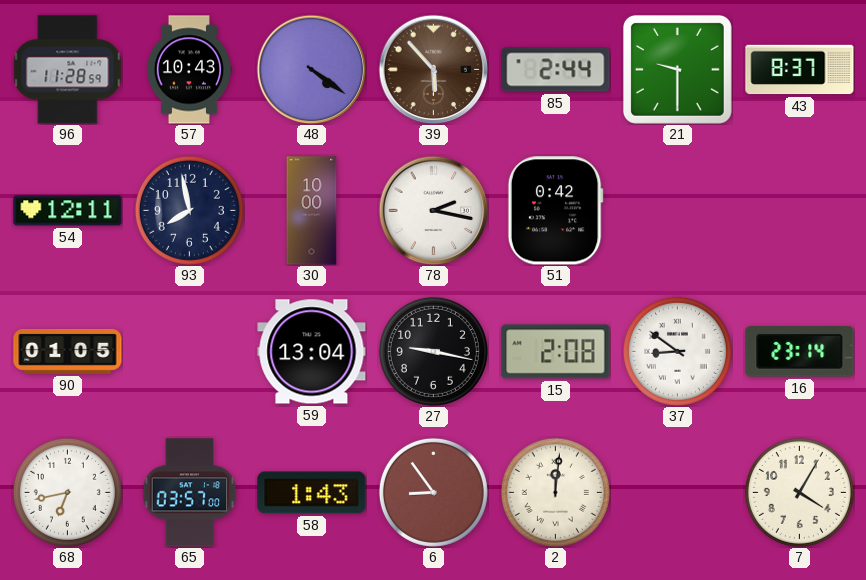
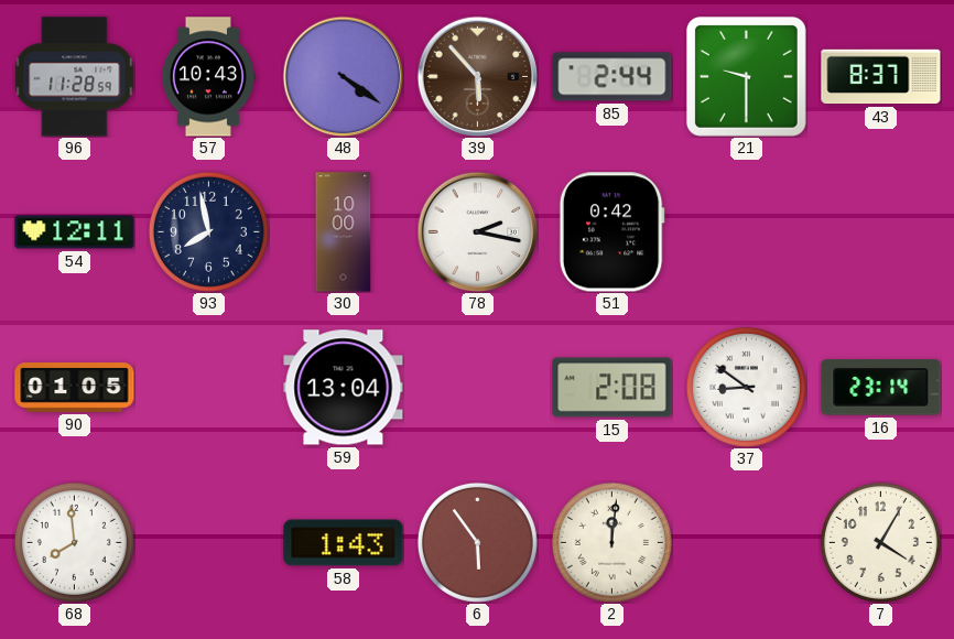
27: 9:17 -> none
68: 6:43 -> 7:59
65: 03:57 -> none
6: 8:54 -> 5:54
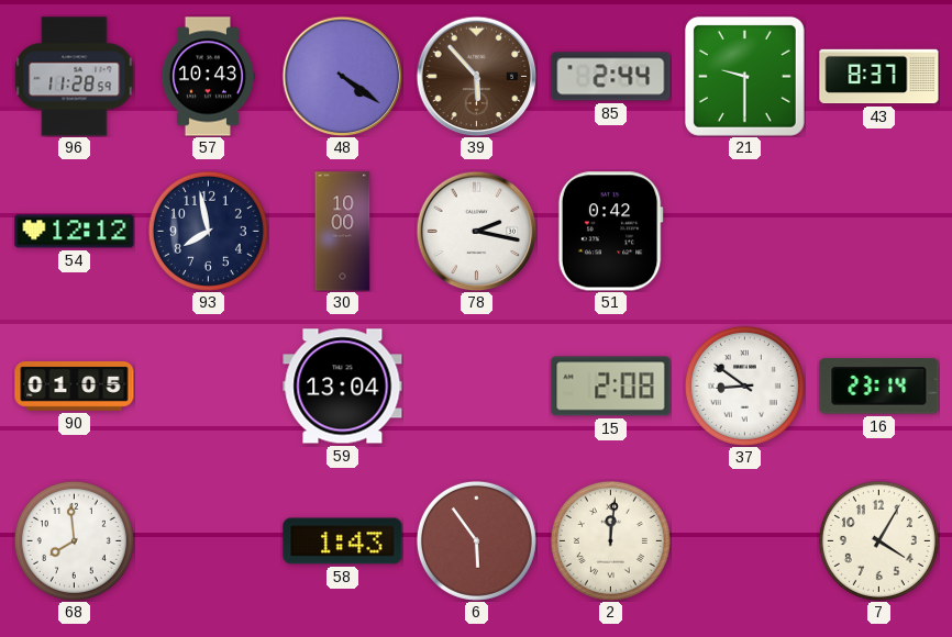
54: 12:11 -> 12:12
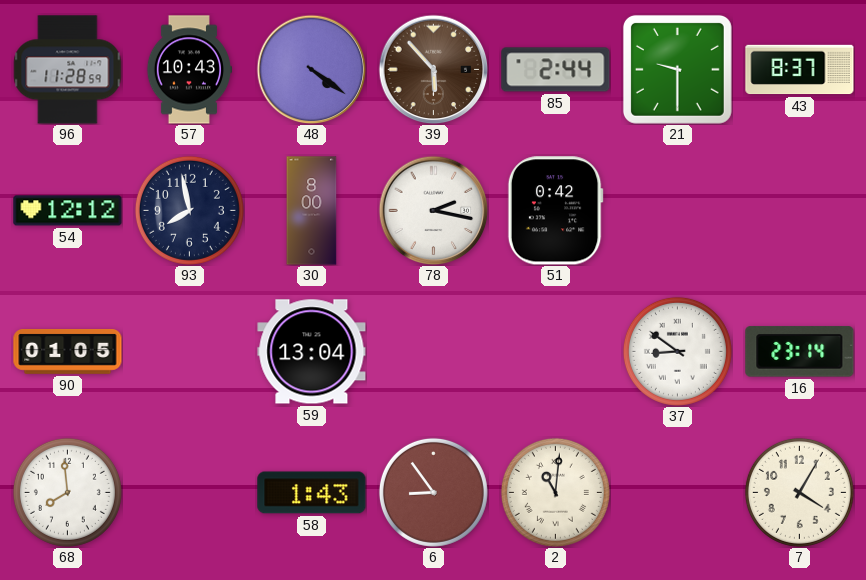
30: 10:00 -> 8:00
15: 2:08 -> none
6: 5:54 -> 8:54
2: 12:01 -> 11:01
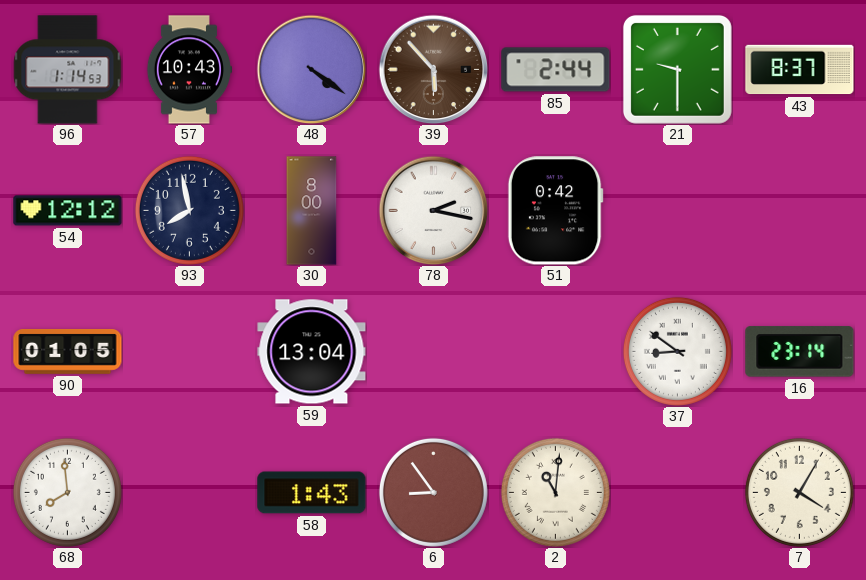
96: 11:28 -> 1:14
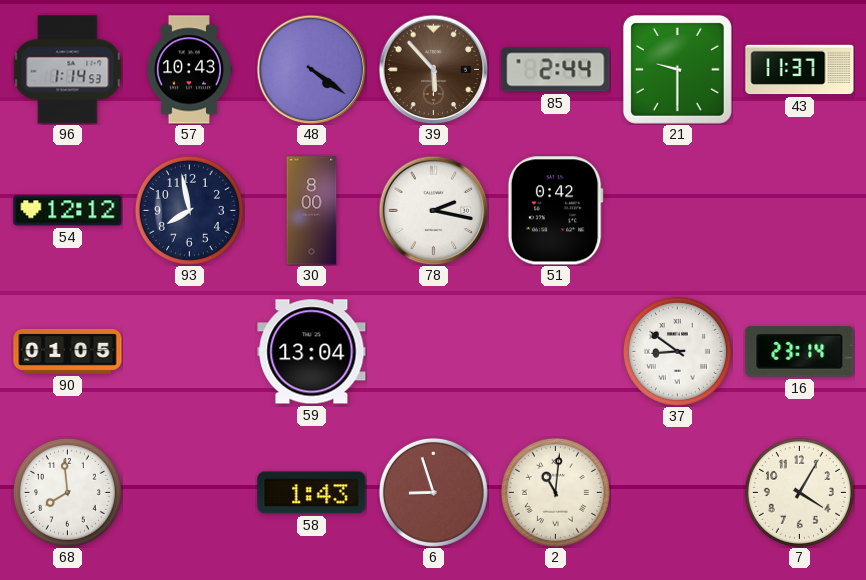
43: 8:37 -> 11:37
6: 8:54 -> 8:57
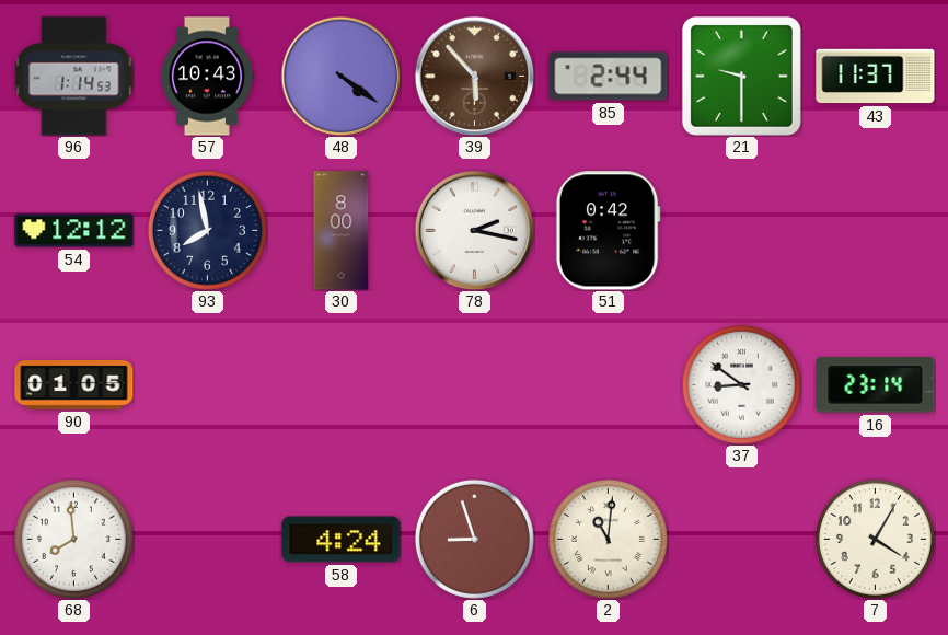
59: 13:04 -> none
58: 1:43 -> 4:24
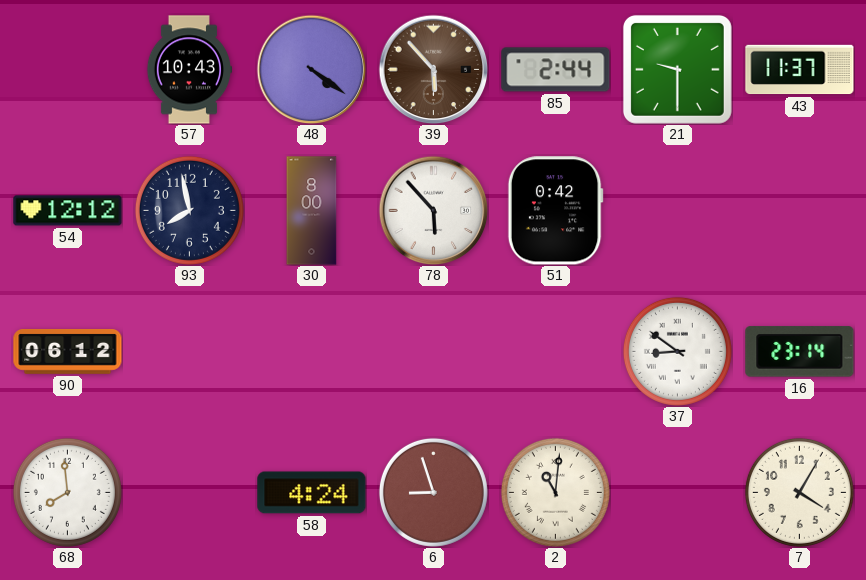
96: 1:14 -> none
78: 2:17 -> 5:53
90: 01:05 -> 06:12
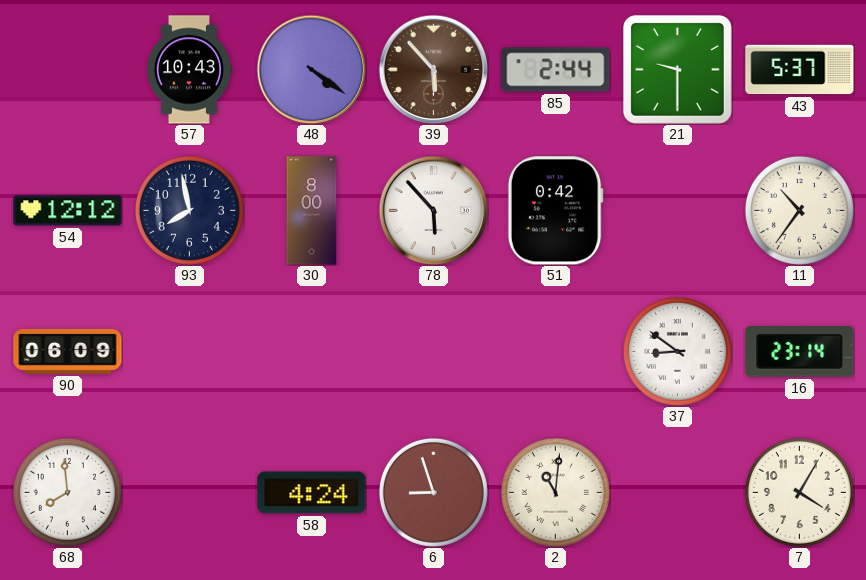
43: 11:37 -> 5:37
11: none -> 10:36
90: 06:12 -> 06:09
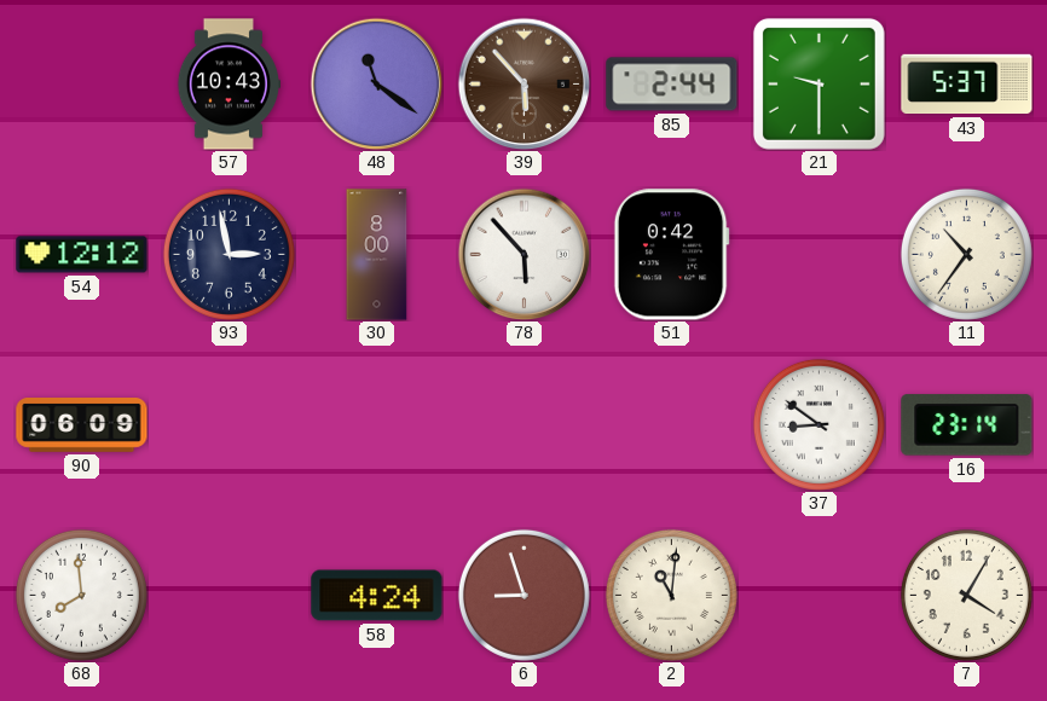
48: 4:21 -> 11:21
93: 7:58 -> 2:58
